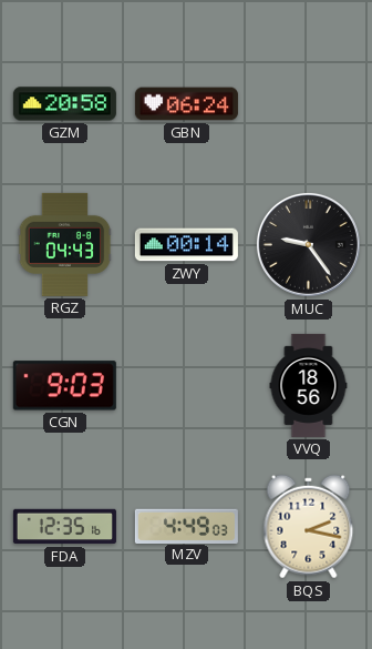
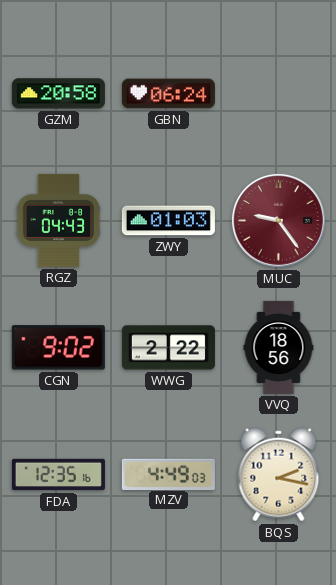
ZWY: 00:14 -> 01:03
MUC dial: black -> burgundy
CGN: 9:03 -> 9:02
WWG: none -> 2:22
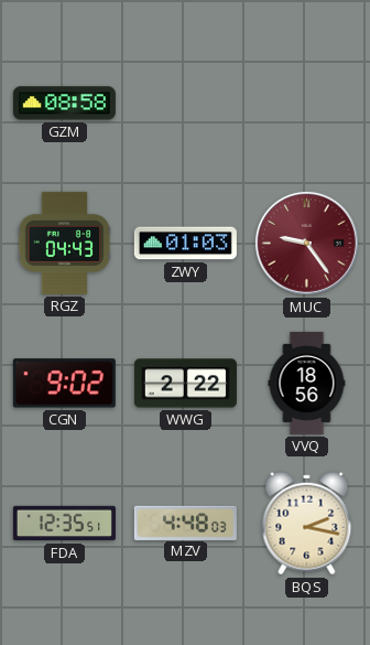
GZM: 20:58 -> 08:58
GBN: 06:24 -> none
FDA: 12:35:16 -> 12:35:51
MZV: 4:49 -> 4:48
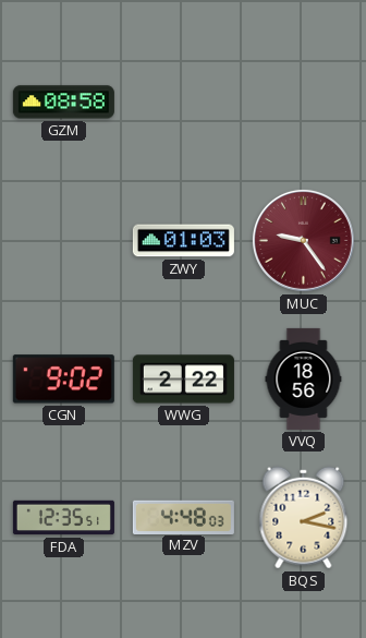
RGZ: 04:43 -> none
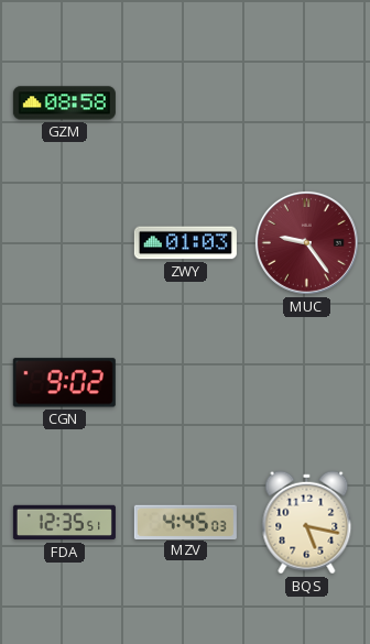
WWG: 2:22 -> none
VVQ: 18:56 -> none
MZV: 4:48 -> 4:45
BQS: 2:17 -> 5:17
